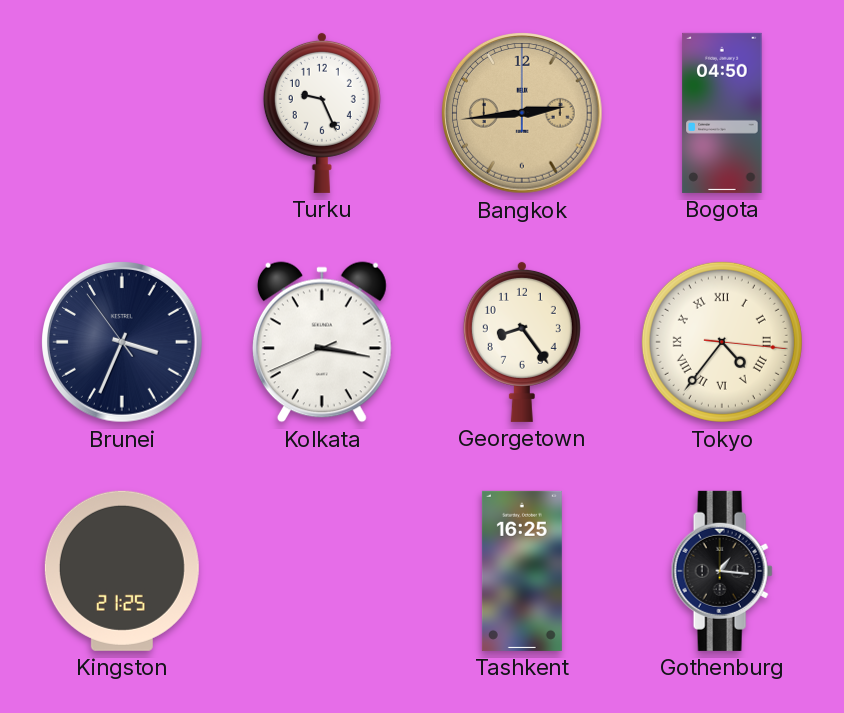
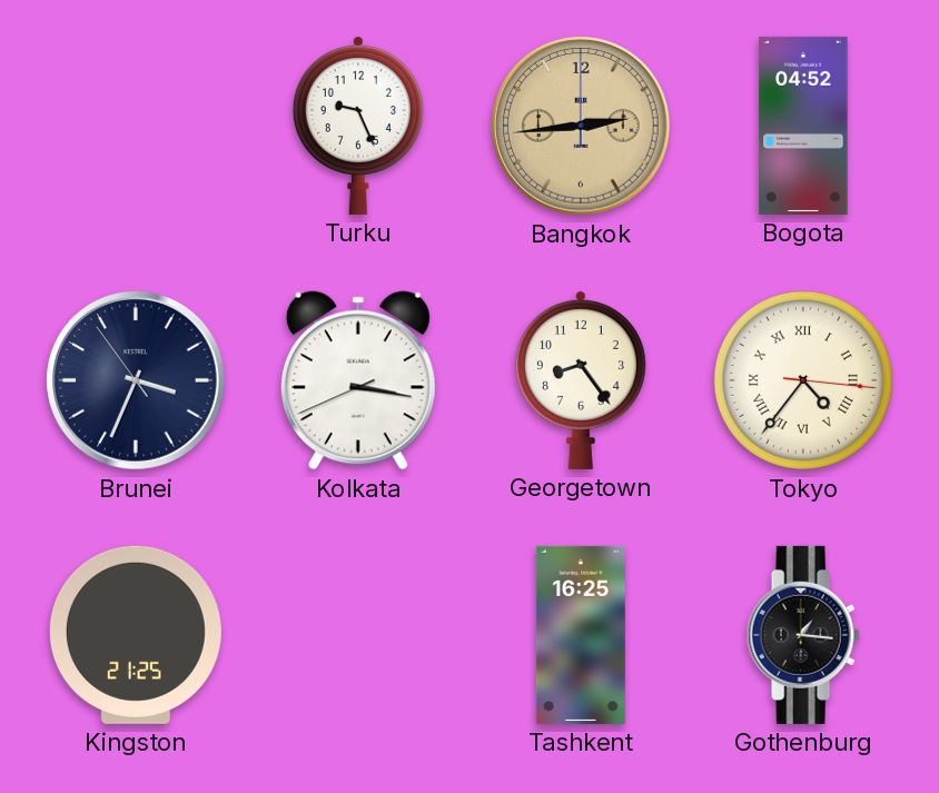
Bogota: 04:50 -> 04:52
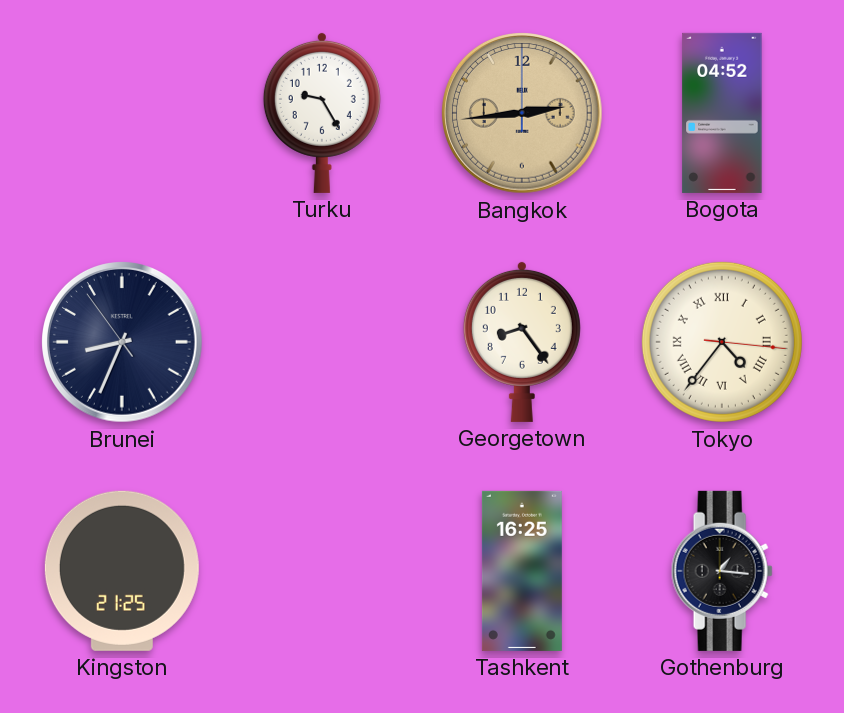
Turku: 9:26 -> 9:25
Brunei: 3:33 -> 8:33
Kolkata: 3:16 -> none
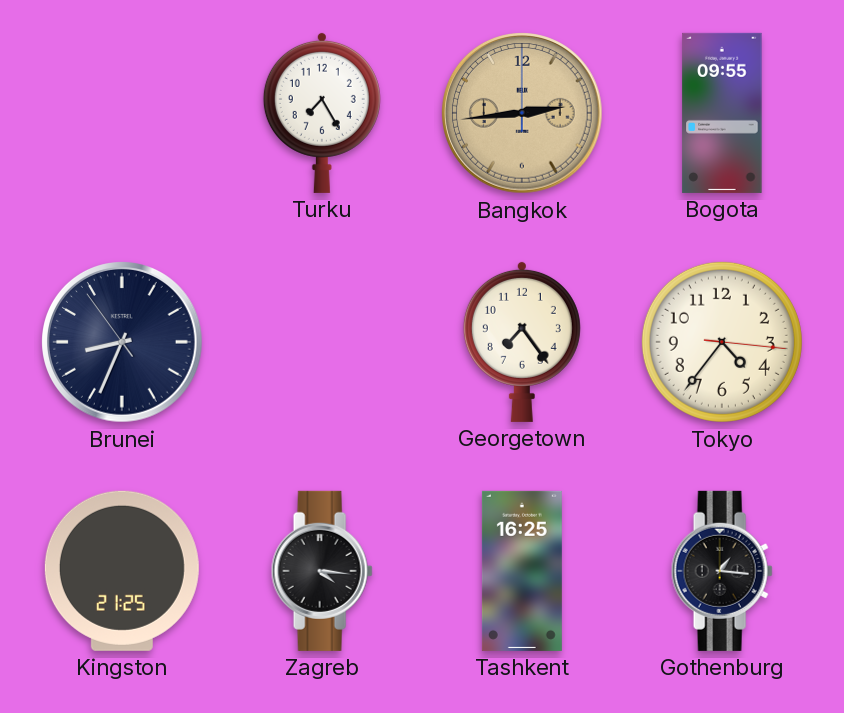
Turku: 9:25 -> 7:25
Bogota: 04:52 -> 09:55
Georgetown: 8:24 -> 7:24
Tokyo numerals: Roman -> Arabic
Zagreb: none -> 4:16
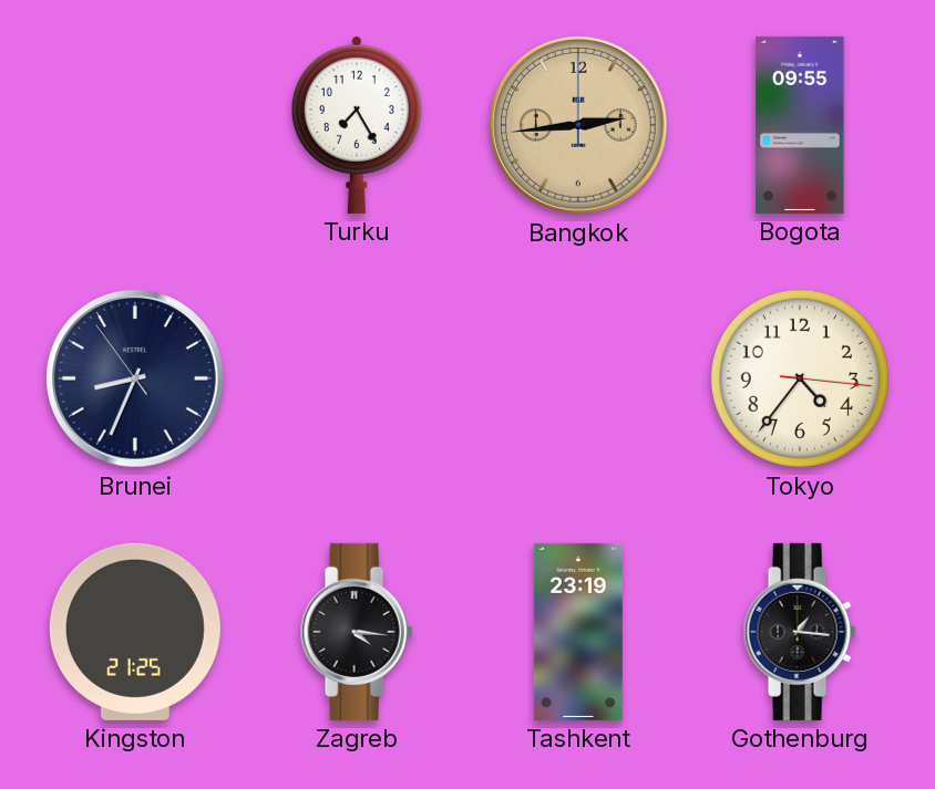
Georgetown: 7:24 -> none
Tashkent: 16:25 -> 23:19
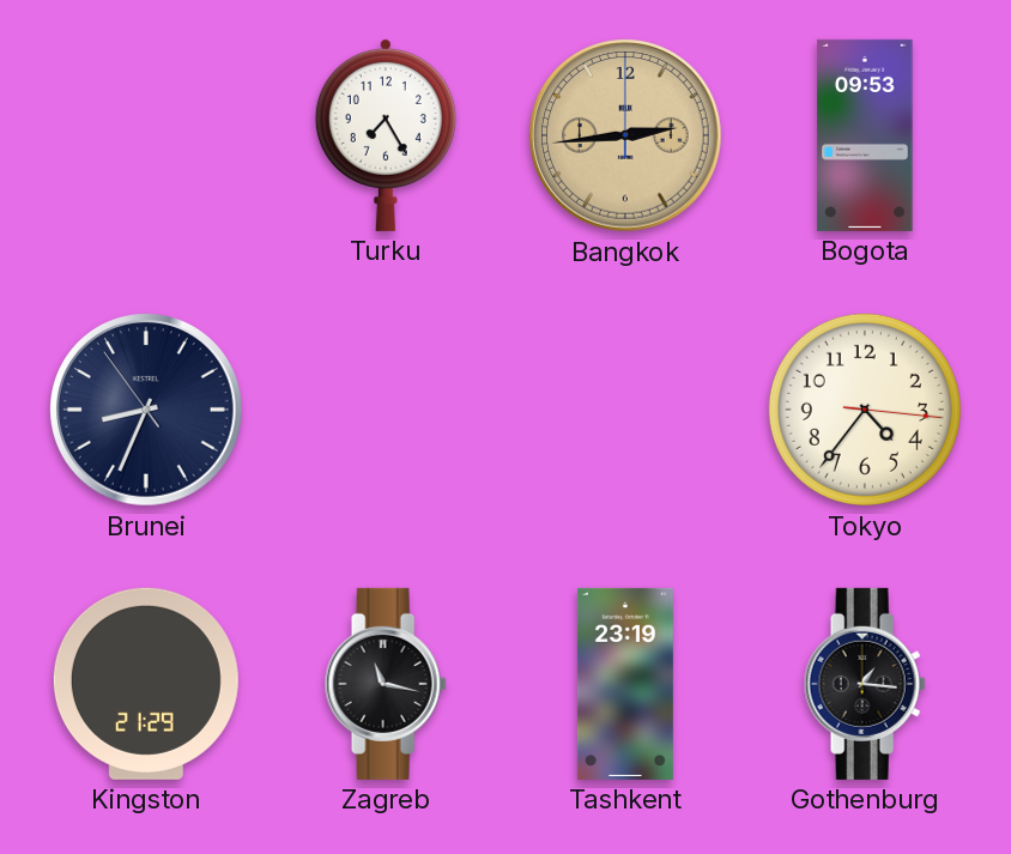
Bogota: 09:55 -> 09:53
Kingston: 21:25 -> 21:29
Zagreb: 4:16 -> 11:17
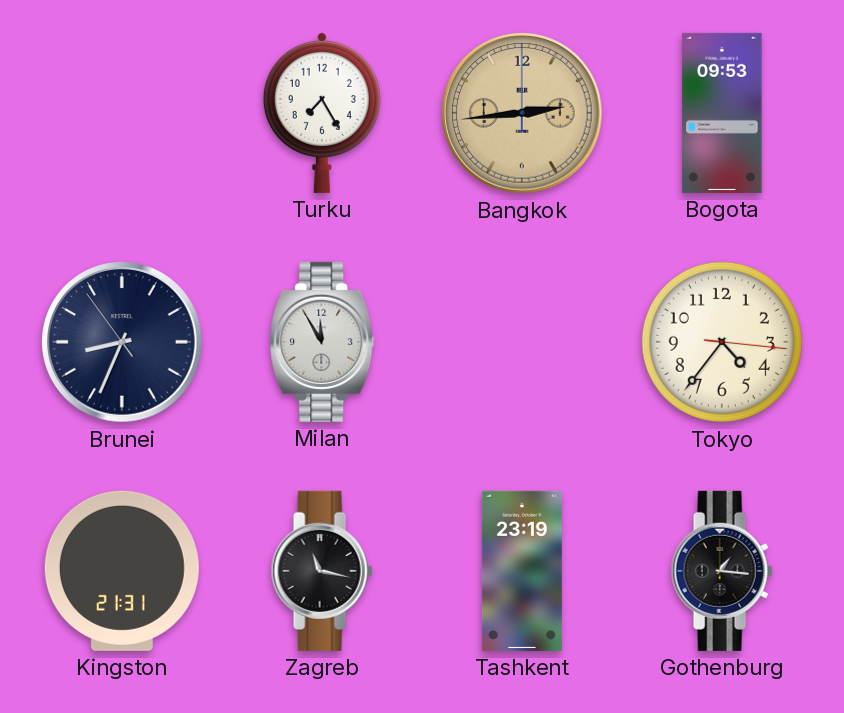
Milan: none -> 11:55
Kingston: 21:29 -> 21:31
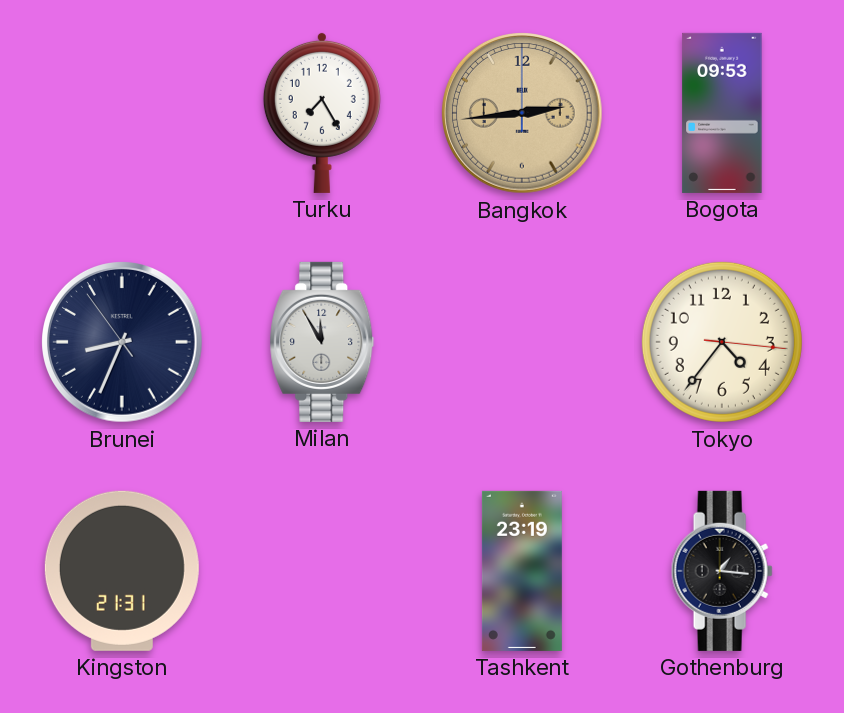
Zagreb: 11:17 -> none
